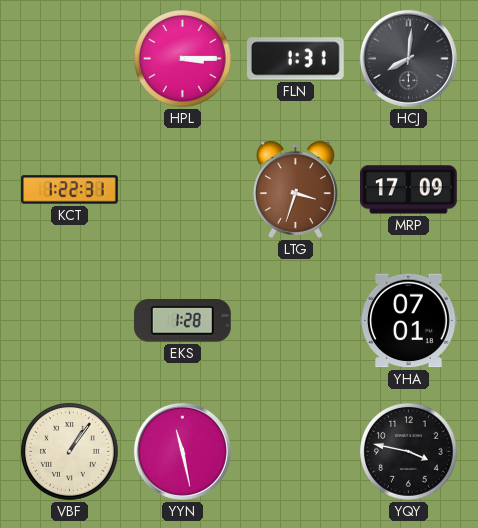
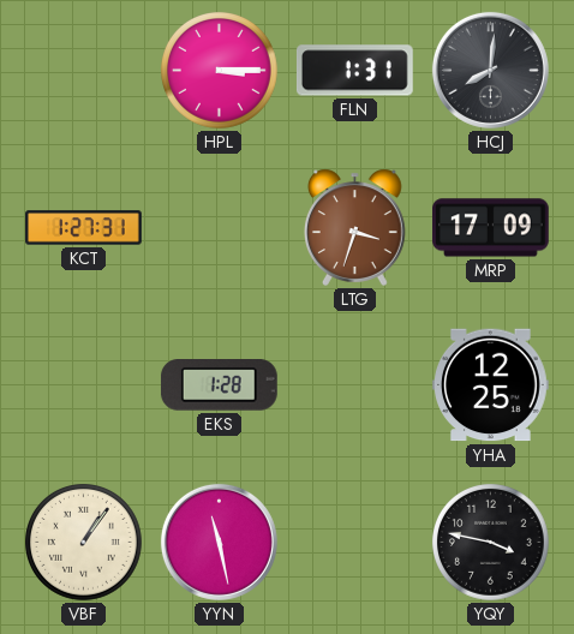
KCT: 1:22 -> 1:27
YHA: 07:01 -> 12:25
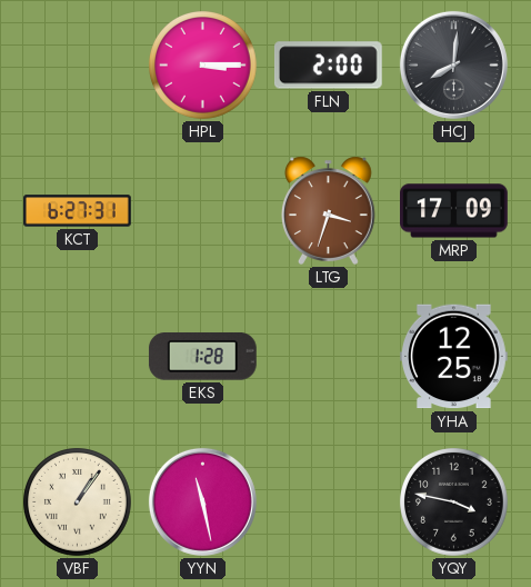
FLN: 1:31 -> 2:00
KCT: 1:27 -> 6:27
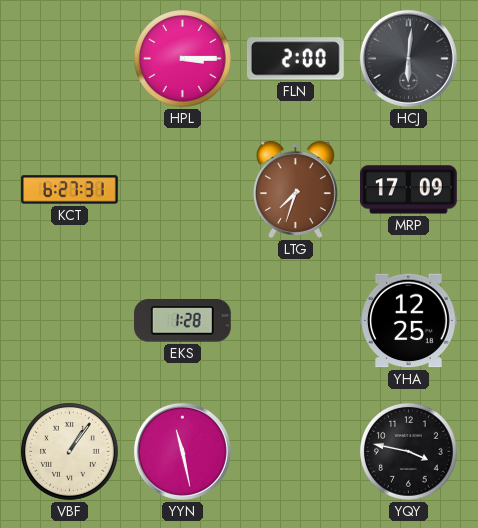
HCJ: 8:01 -> 6:01
LTG: 3:33 -> 7:33
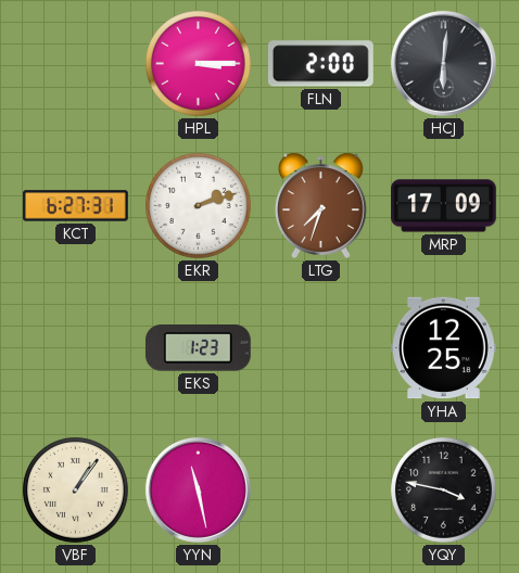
EKR: none -> 2:12
EKS: 1:28 -> 1:23
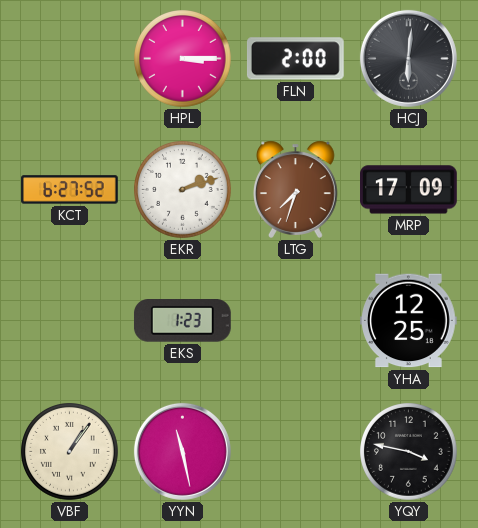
KCT: 6:27:31 -> 6:27:52
